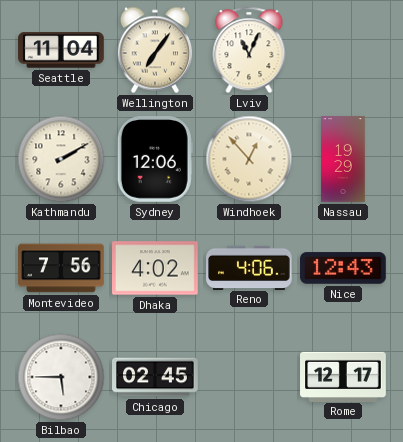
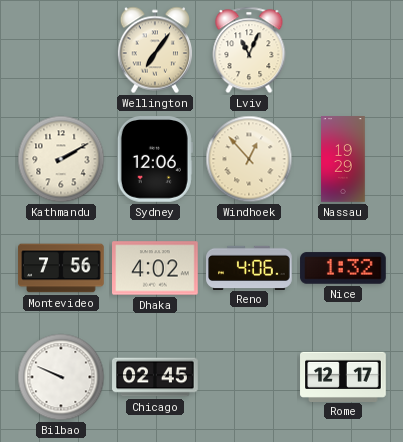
Seattle: 11:04 -> none
Nice: 12:43 -> 1:32
Bilbao: 5:45 -> 9:49
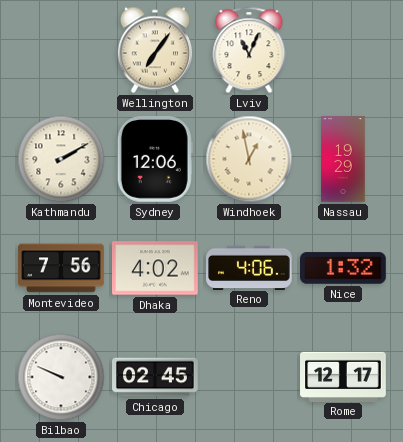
Windhoek: 12:53 -> 12:58
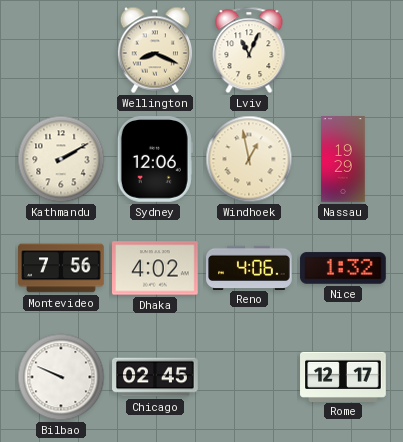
Wellington: 7:06 -> 8:19
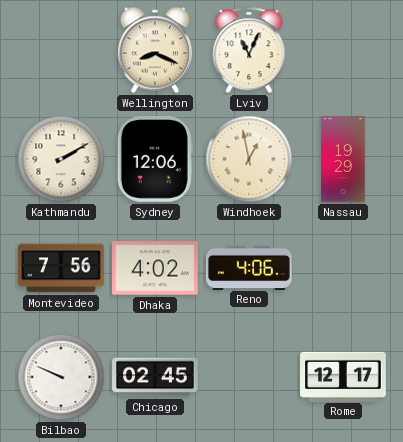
Nice: 1:32 -> none
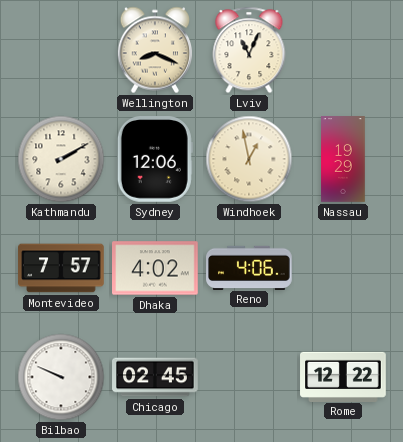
Montevideo: 7:56 -> 7:57
Rome: 12:17 -> 12:22
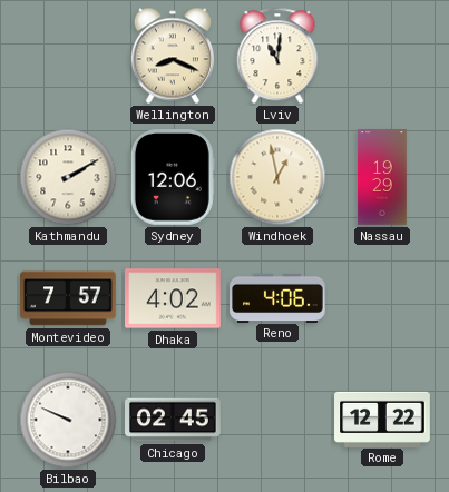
Lviv: 11:04 -> 11:01
